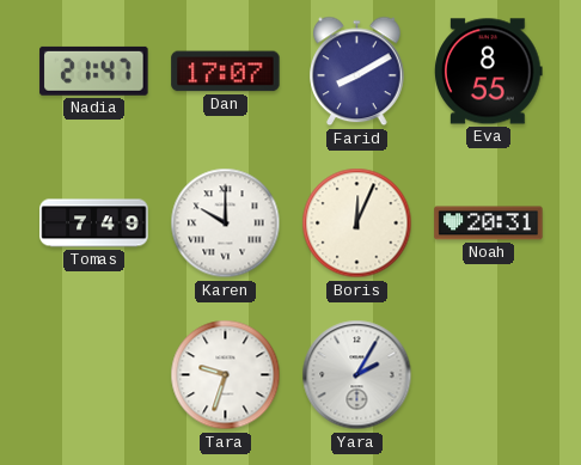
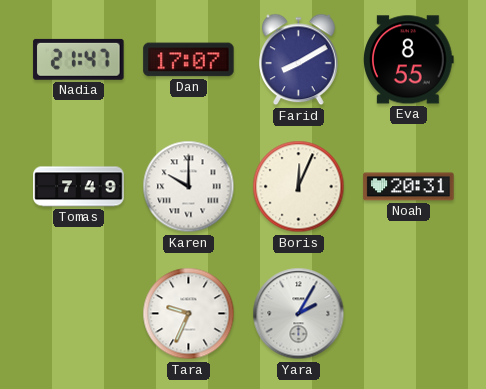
Tara: 9:33 -> 9:34
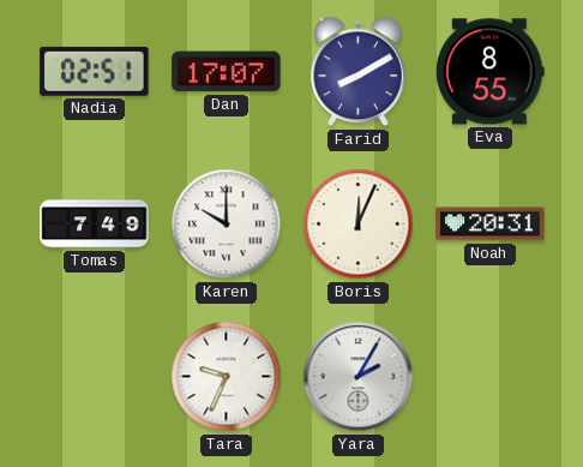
Nadia: 21:47 -> 02:51
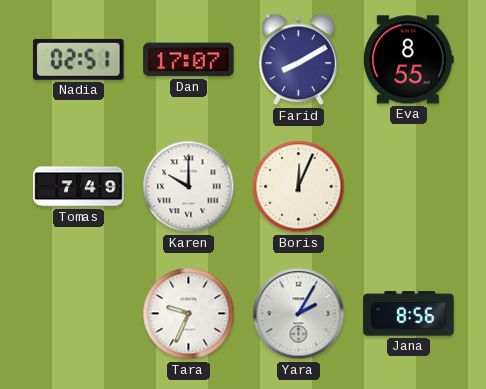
Noah: 20:31 -> none
Jana: none -> 8:56
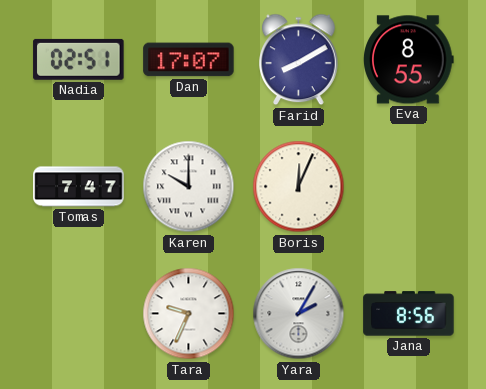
Tomas: 7:49 -> 7:47
